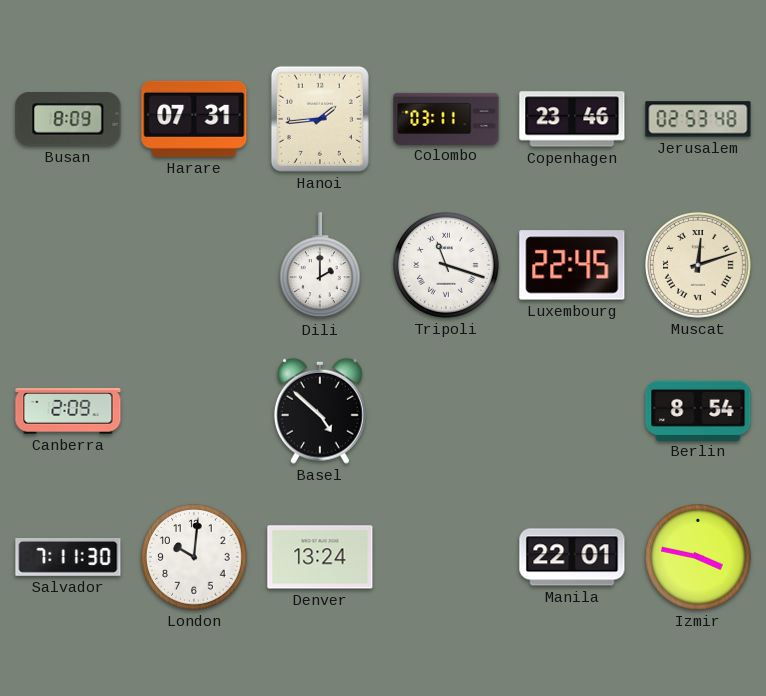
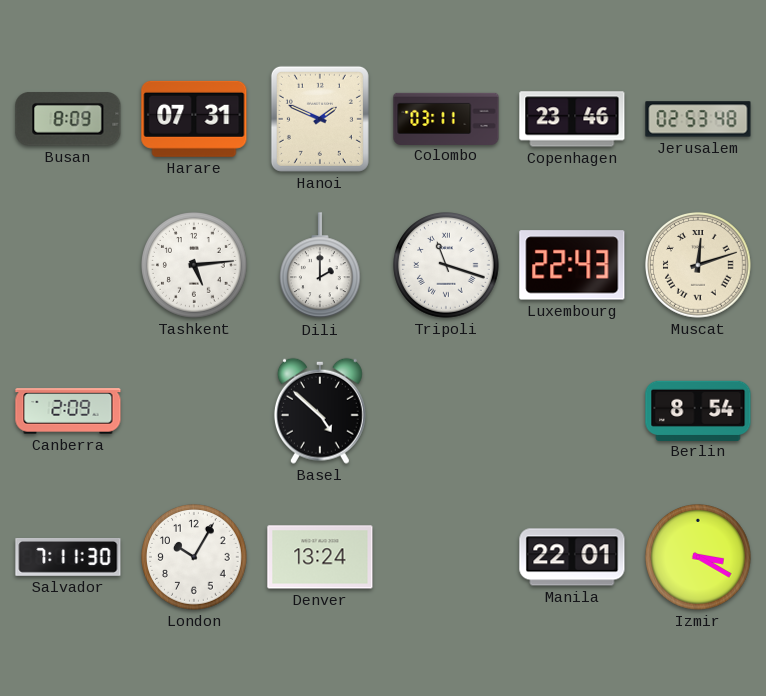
Hanoi: 1:44 -> 1:49
Tashkent: none -> 5:14
Luxembourg: 22:45 -> 22:43
London: 10:01 -> 10:05
Izmir: 3:47 -> 3:20
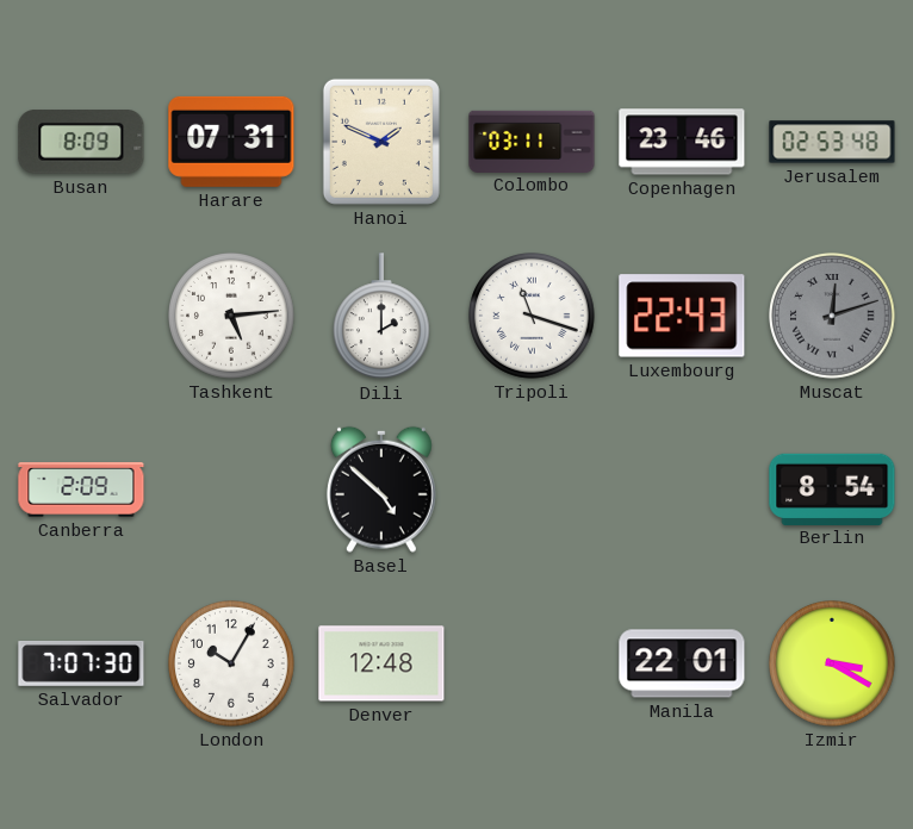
Muscat dial: cream -> grey
Salvador: 7:11 -> 7:07
Denver: 13:24 -> 12:48
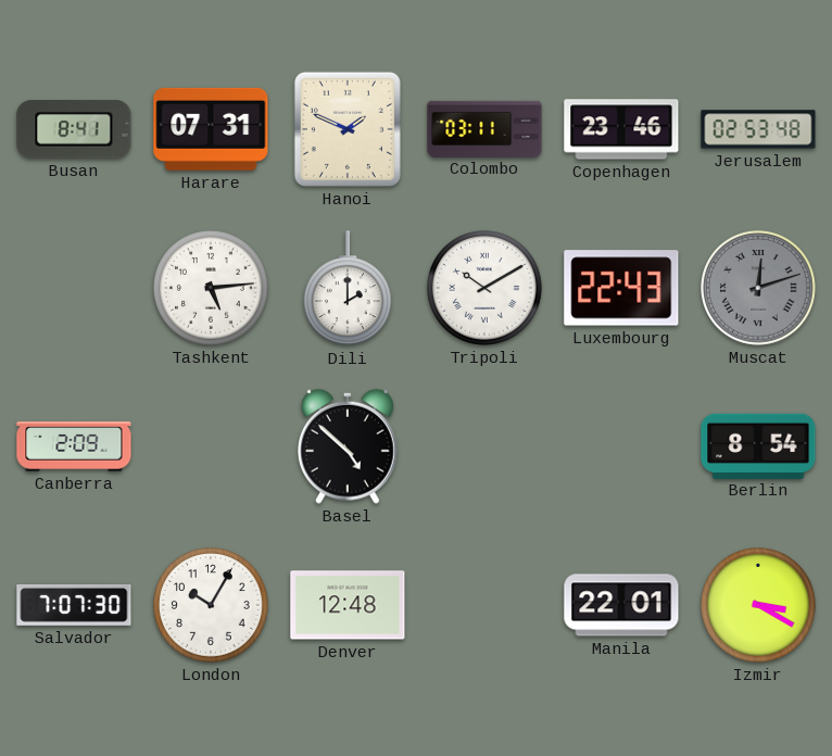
Busan: 8:09 -> 8:41
Tripoli: 11:18 -> 10:10
